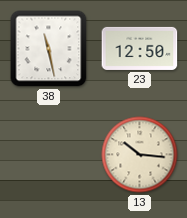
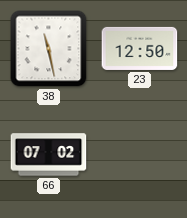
66: none -> 07:02
13: 10:16 -> none
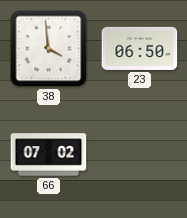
38: 11:28 -> 3:59
23: 12:50 -> 06:50
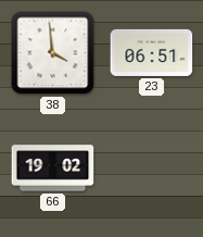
23: 06:50 -> 06:51
66: 07:02 -> 19:02
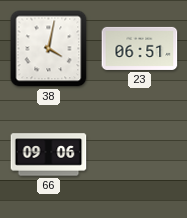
38: 3:59 -> 4:02
66: 19:02 -> 09:06
